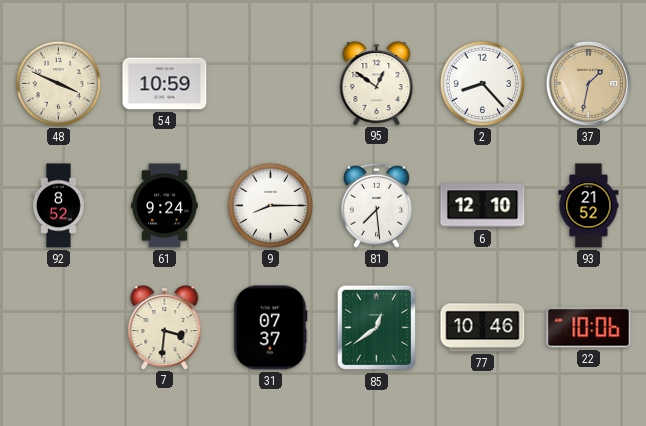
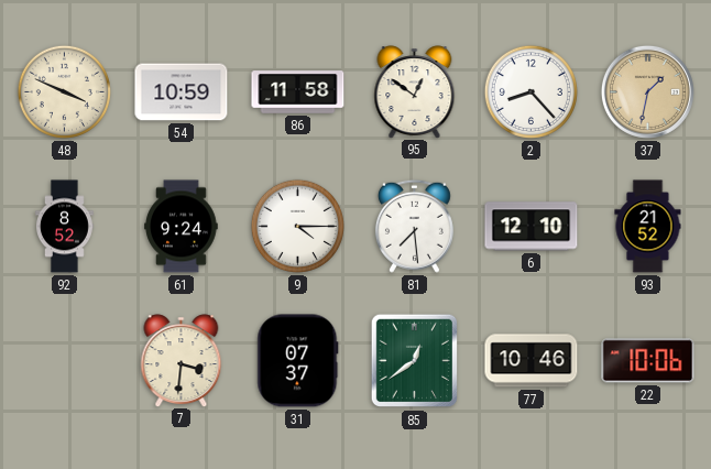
86: none -> 11:58
9: 8:15 -> 4:15
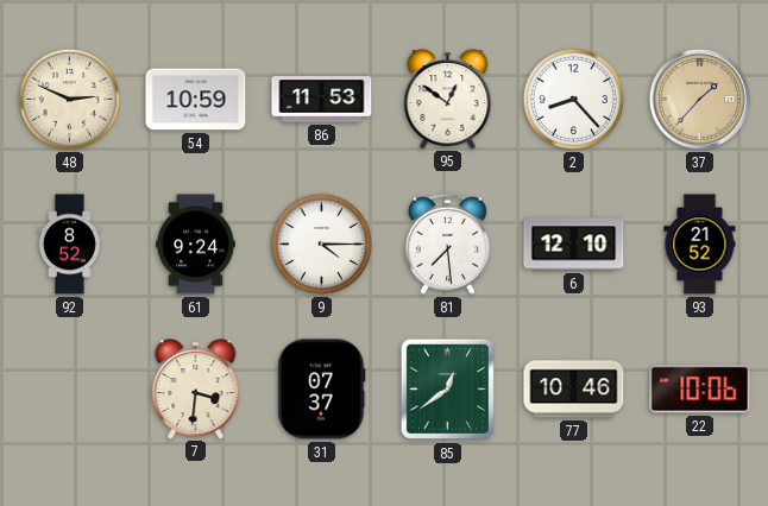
48: 3:49 -> 2:49
86: 11:58 -> 11:53
37: 1:32 -> 1:37
